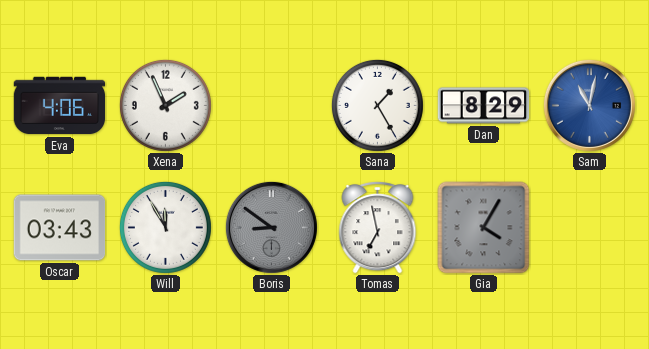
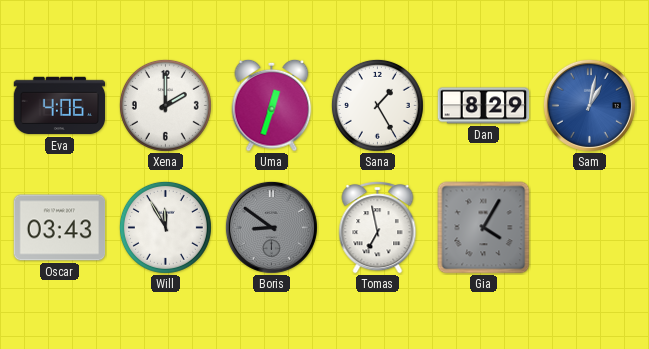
Xena: 1:56 -> 2:00
Uma: none -> 12:33
Sam: 11:02 -> 1:02
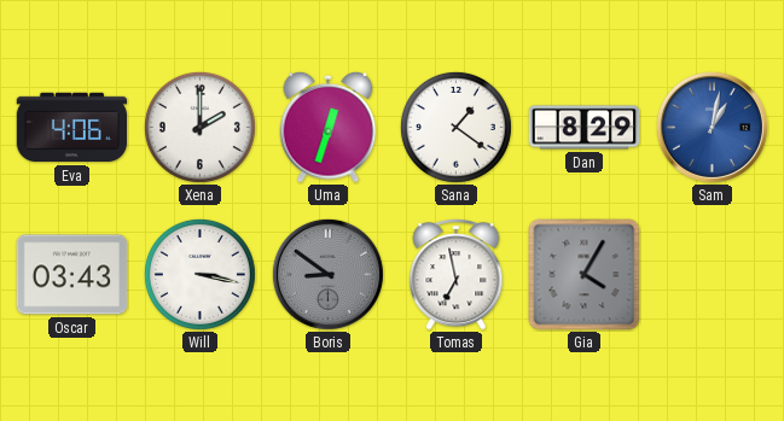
Sana: 1:25 -> 1:21
Will: 11:55 -> 3:17
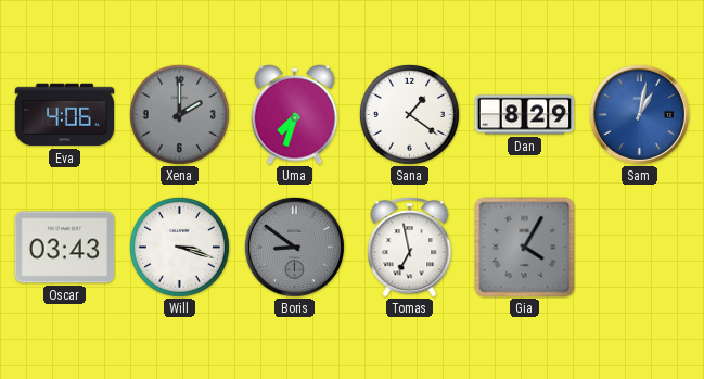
Xena dial: white -> grey
Uma: 12:33 -> 7:33
Will: 3:17 -> 3:18
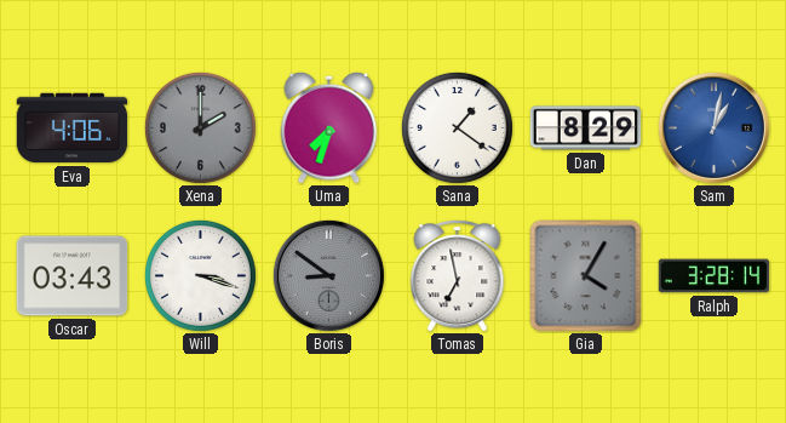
Ralph: none -> 3:28
